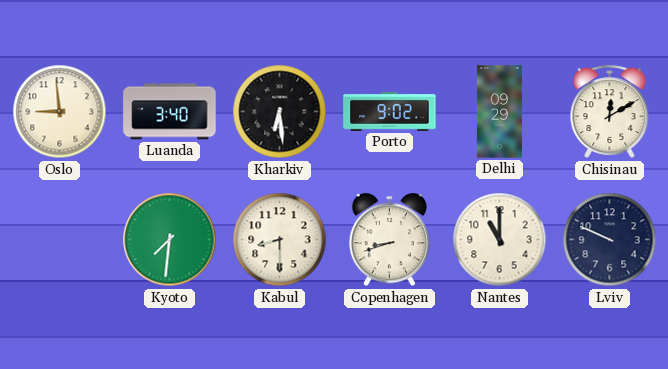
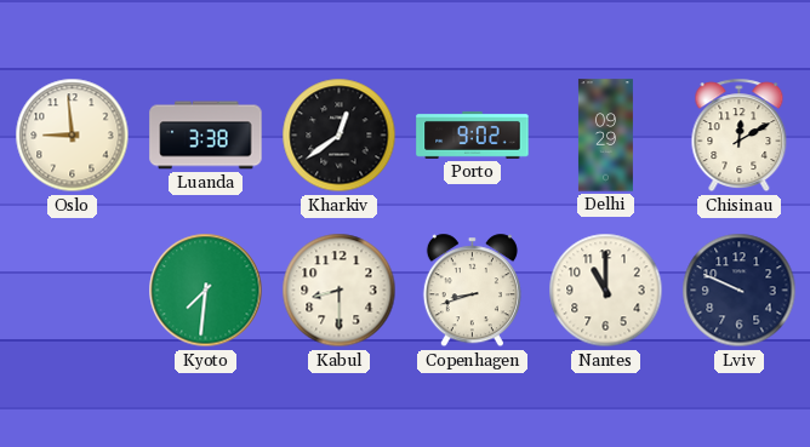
Luanda: 3:40 -> 3:38
Kharkiv: 6:29 -> 12:39
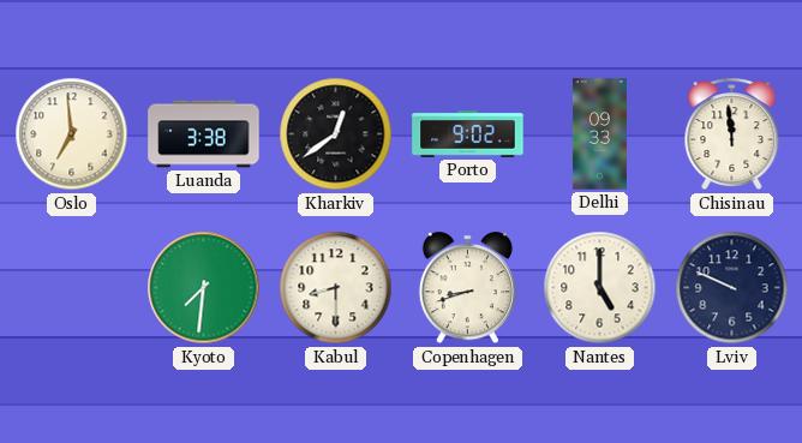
Oslo: 8:59 -> 6:59
Delhi: 09:29 -> 09:33
Chisinau: 12:10 -> 11:59
Nantes: 11:00 -> 5:00
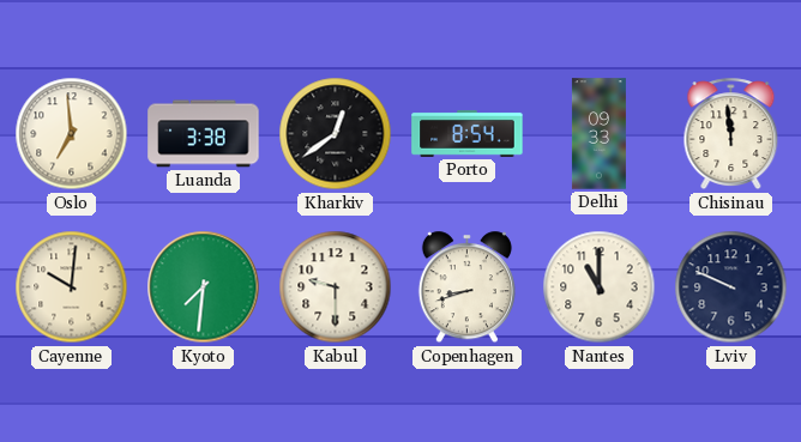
Porto: 9:02 -> 8:54
Cayenne: none -> 10:01
Kabul: 8:30 -> 9:30
Nantes: 5:00 -> 11:00
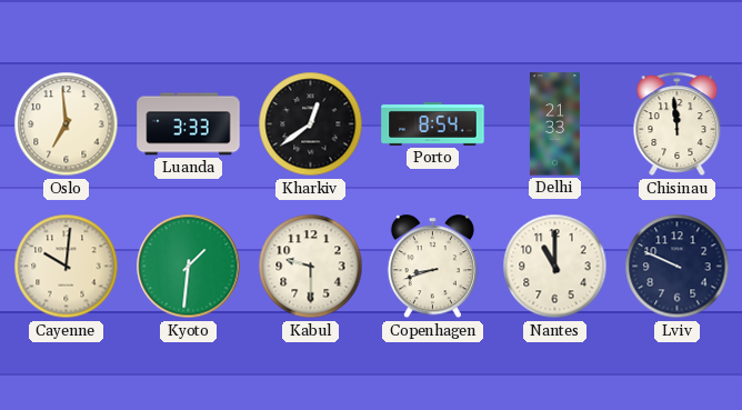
Luanda: 3:38 -> 3:33
Delhi: 09:33 -> 21:33
Kyoto: 7:31 -> 1:31
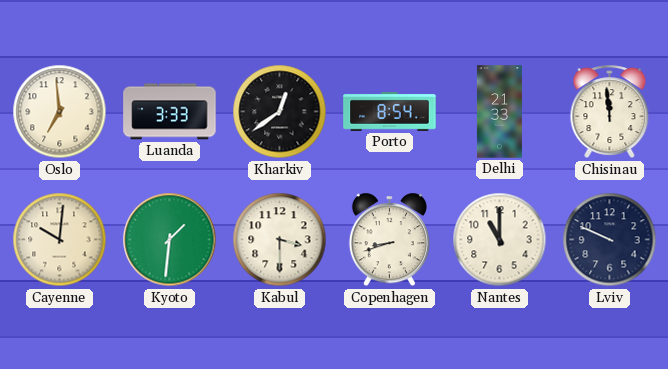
Kabul: 9:30 -> 3:30
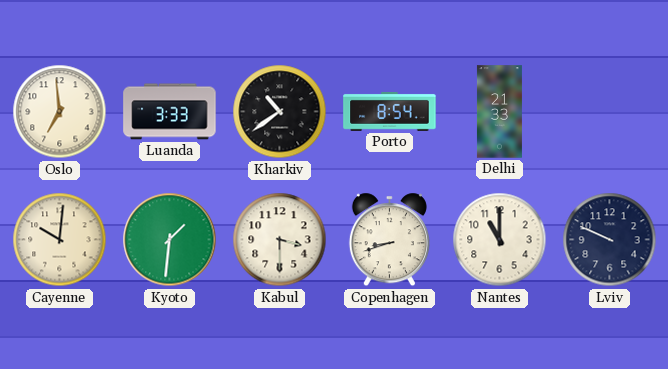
Kharkiv: 12:39 -> 10:39
Chisinau: 11:59 -> none
